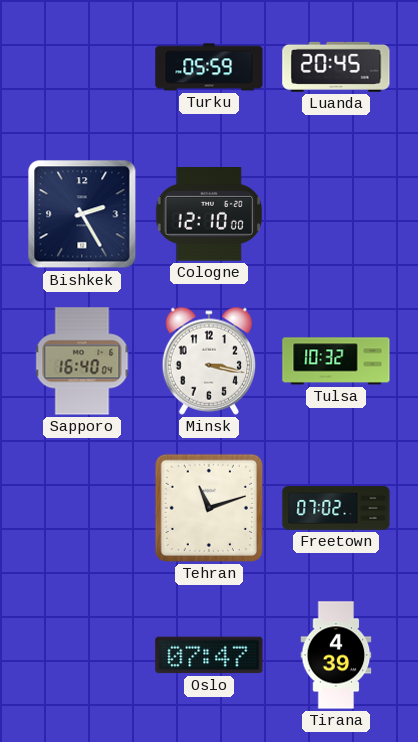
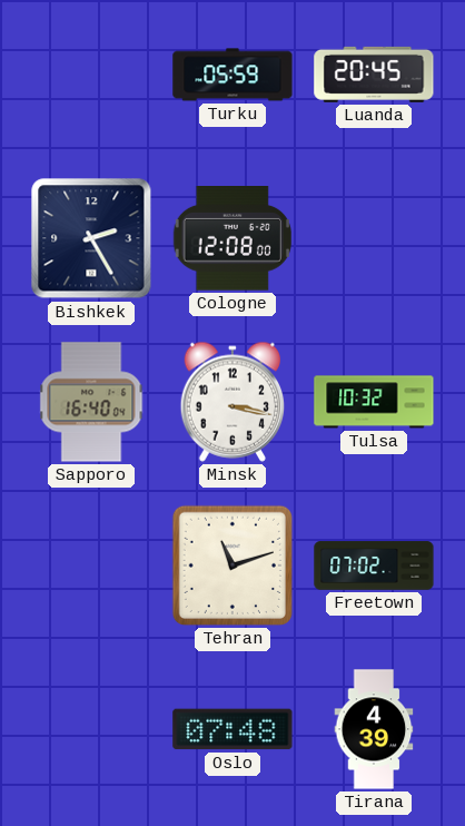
Cologne: 12:10 -> 12:08
Oslo: 07:47 -> 07:48
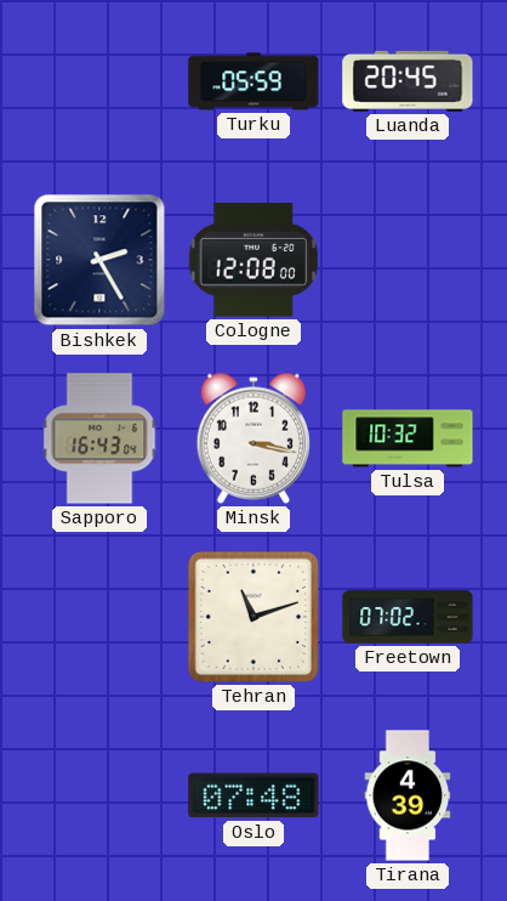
Sapporo: 16:40 -> 16:43
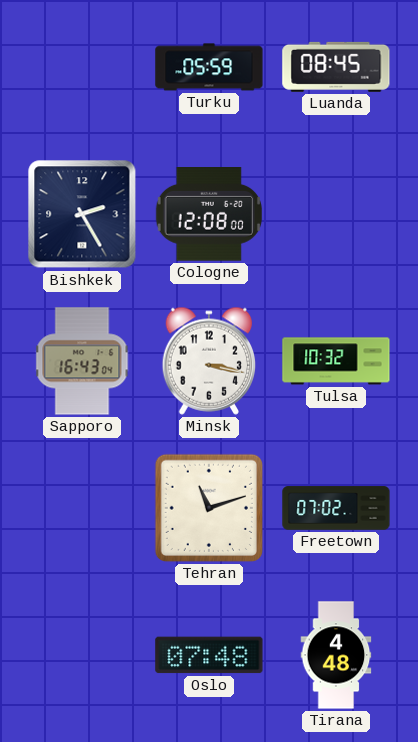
Luanda: 20:45 -> 08:45
Tirana: 4:39 -> 4:48
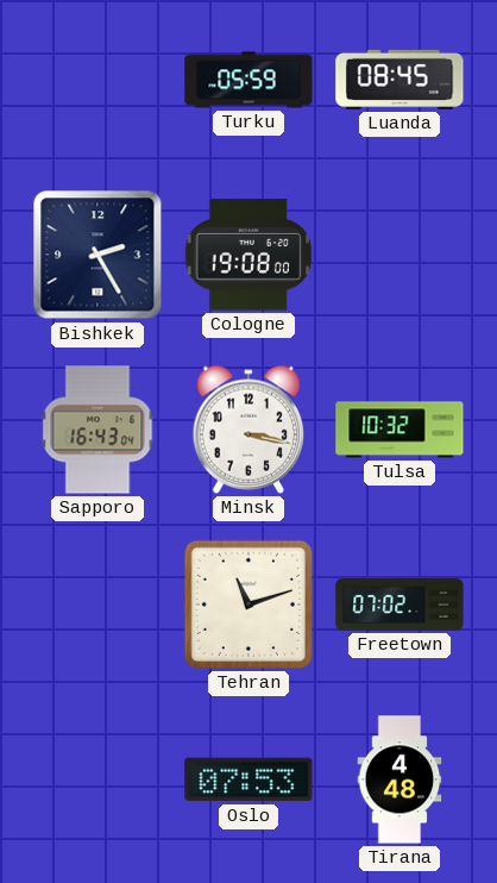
Cologne: 12:08 -> 19:08
Oslo: 07:48 -> 07:53
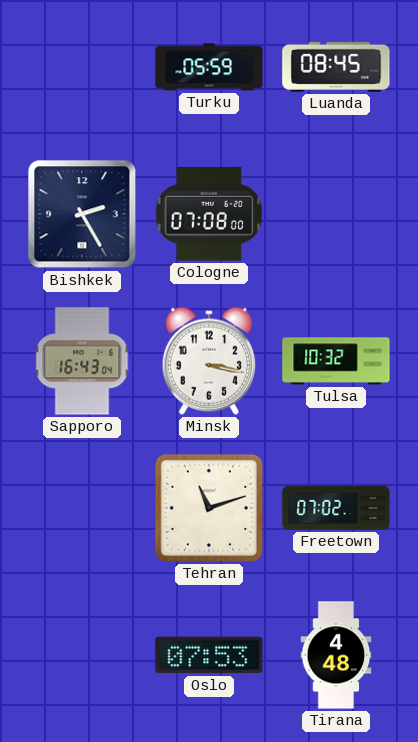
Cologne: 19:08 -> 07:08
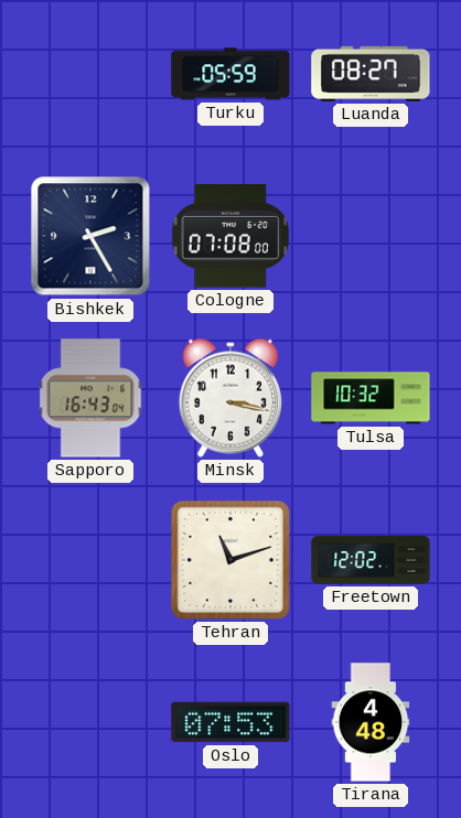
Luanda: 08:45 -> 08:27
Freetown: 07:02 -> 12:02
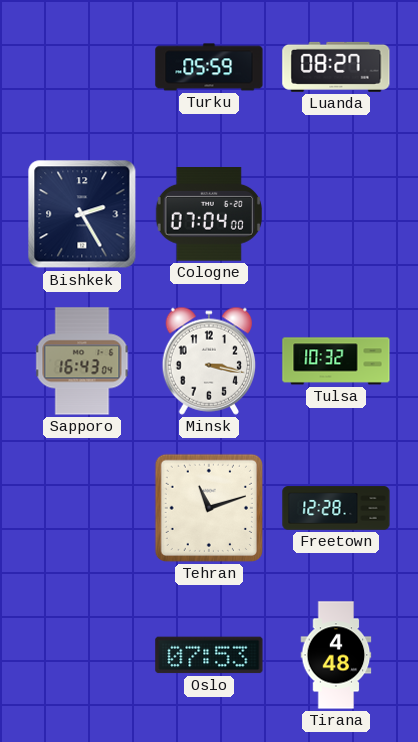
Cologne: 07:08 -> 07:04
Freetown: 12:02 -> 12:28
